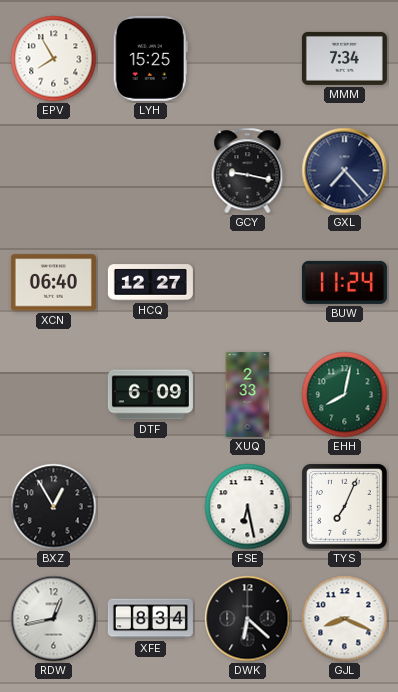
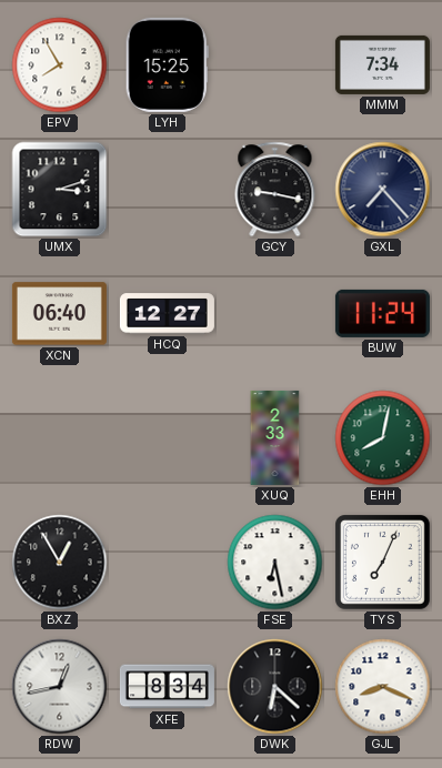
UMX: none -> 3:12
DTF: 6:09 -> none
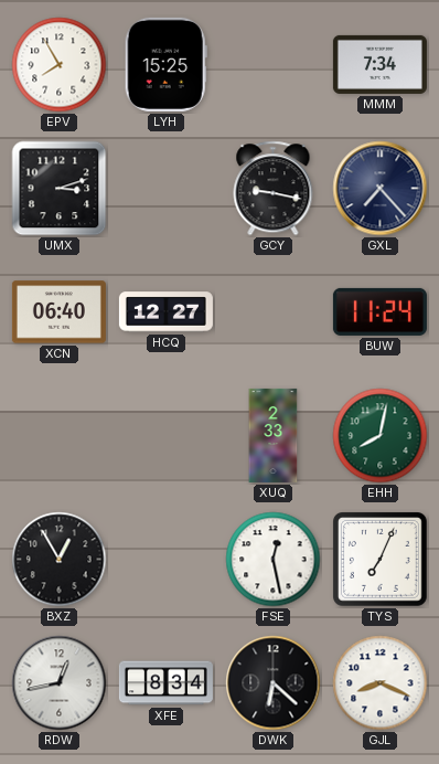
FSE: 6:28 -> 12:28
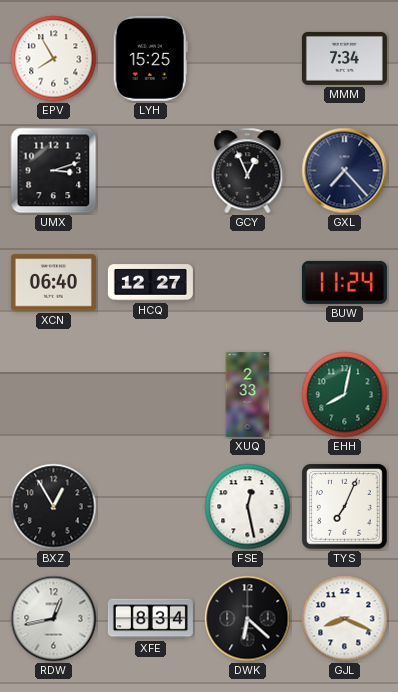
GCY: 9:17 -> 12:56
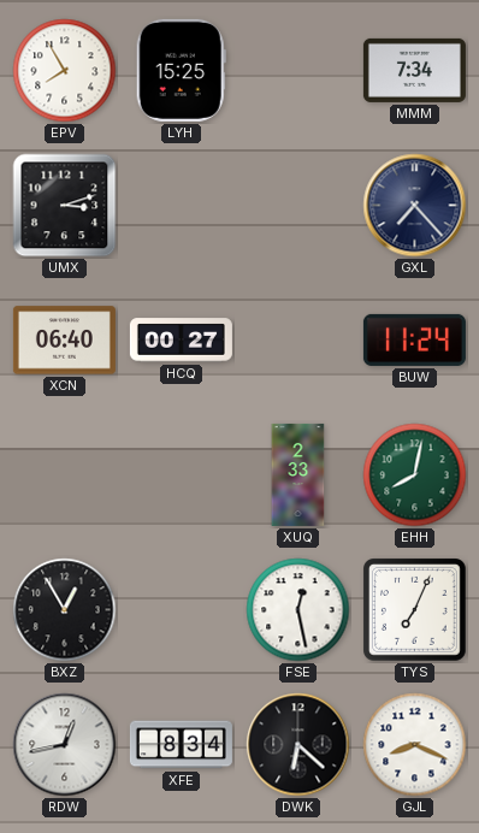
GCY: 12:56 -> none
HCQ: 12:27 -> 00:27
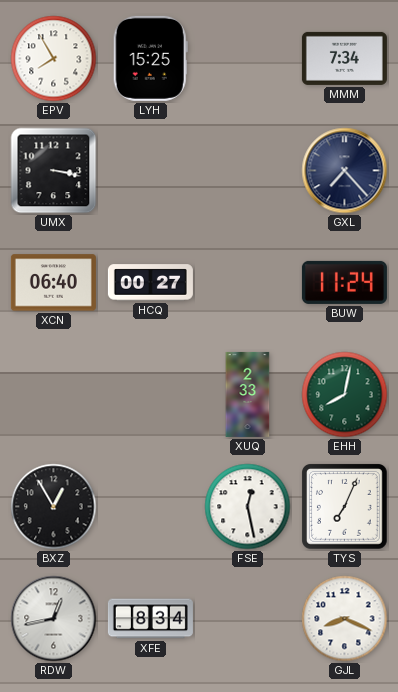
UMX: 3:12 -> 3:17
DWK: 6:22 -> none
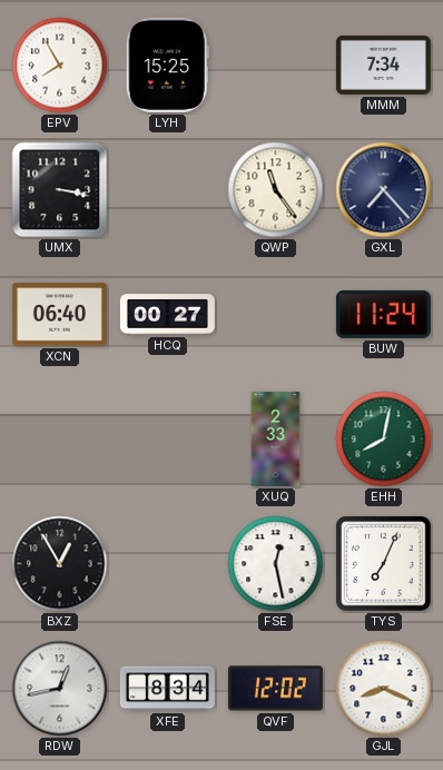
QWP: none -> 11:24
QVF: none -> 12:02
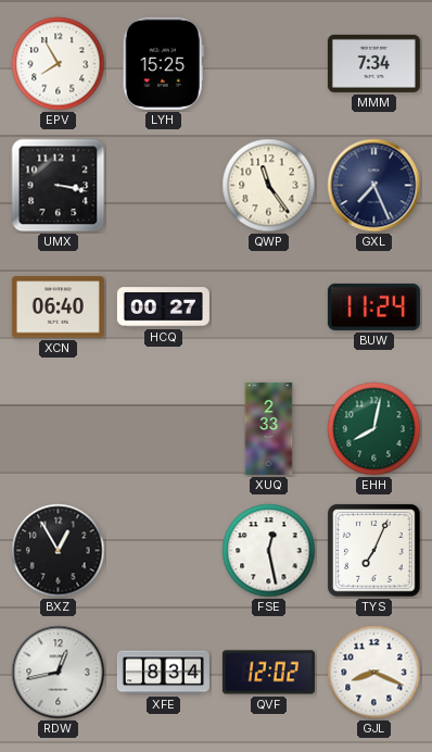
GXL: 7:23 -> 7:26
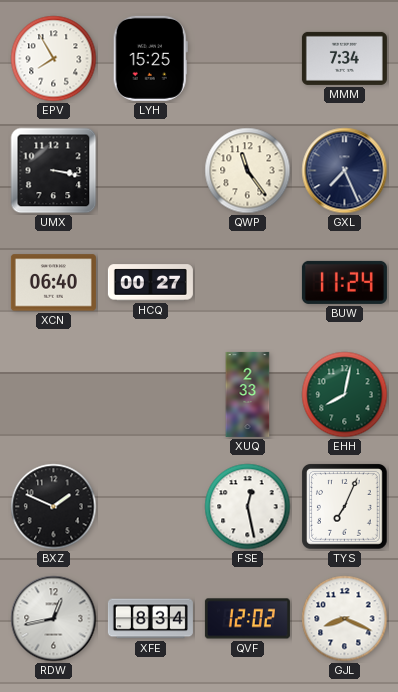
BXZ: 12:55 -> 1:49
